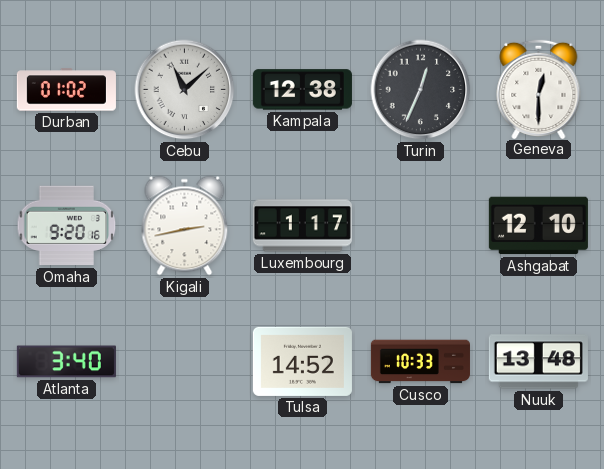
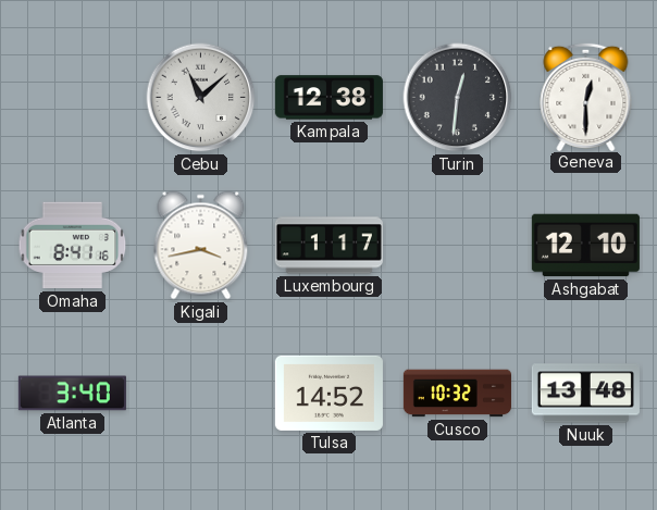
Durban: 01:02 -> none
Turin: 12:34 -> 12:31
Omaha: 9:20 -> 8:41
Kigali: 2:43 -> 3:43
Cusco: 10:33 -> 10:32
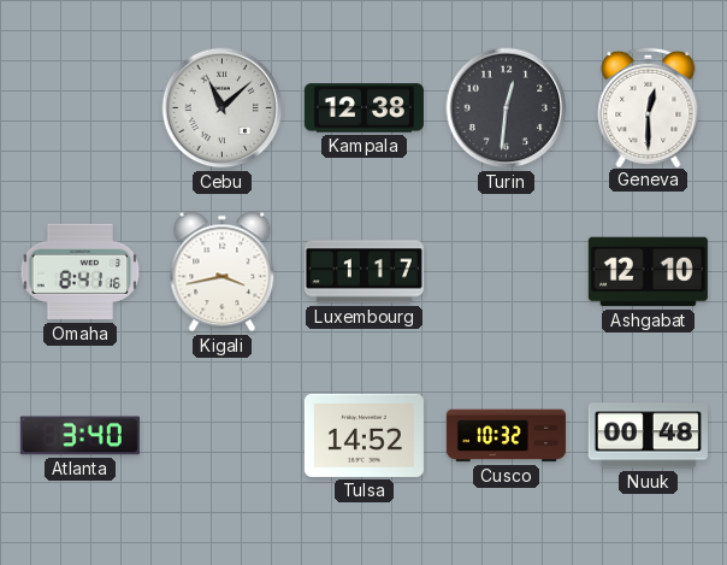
Nuuk: 13:48 -> 00:48
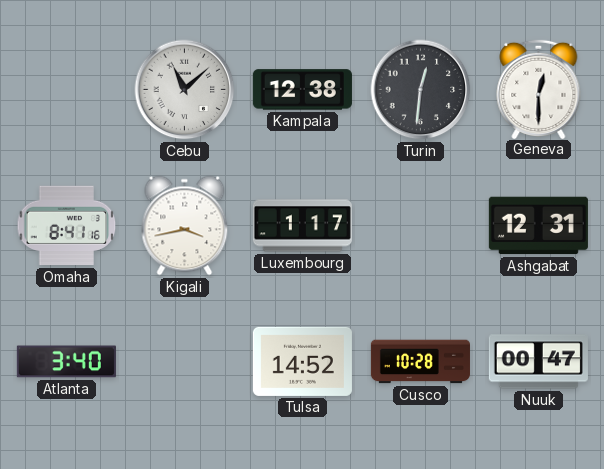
Ashgabat: 12:10 -> 12:31
Cusco: 10:32 -> 10:28
Nuuk: 00:48 -> 00:47
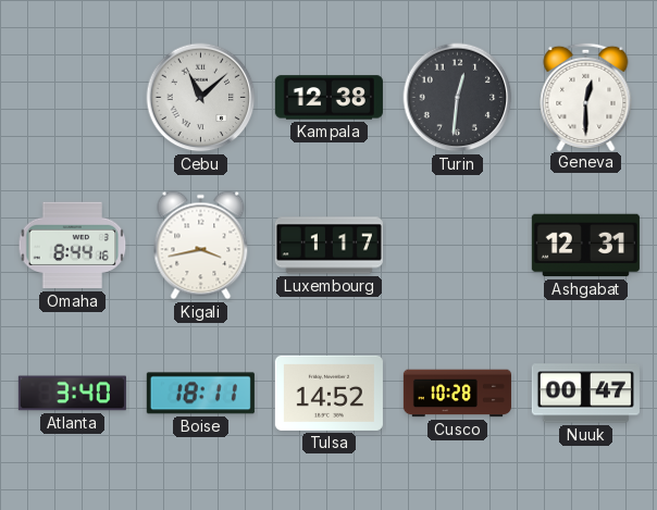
Omaha: 8:41 -> 8:44
Boise: none -> 18:11
